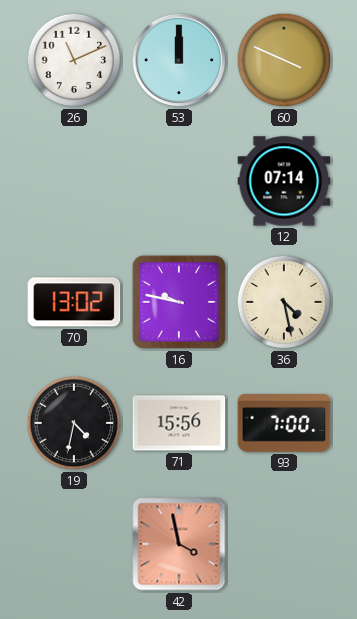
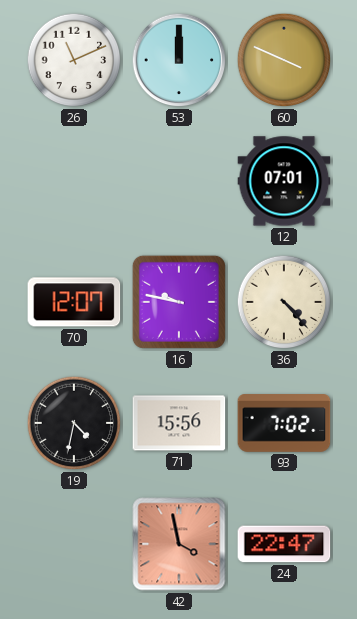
12: 07:14 -> 07:01
70: 13:02 -> 12:07
36: 4:28 -> 4:23
93: 7:00 -> 7:02
24: none -> 22:47
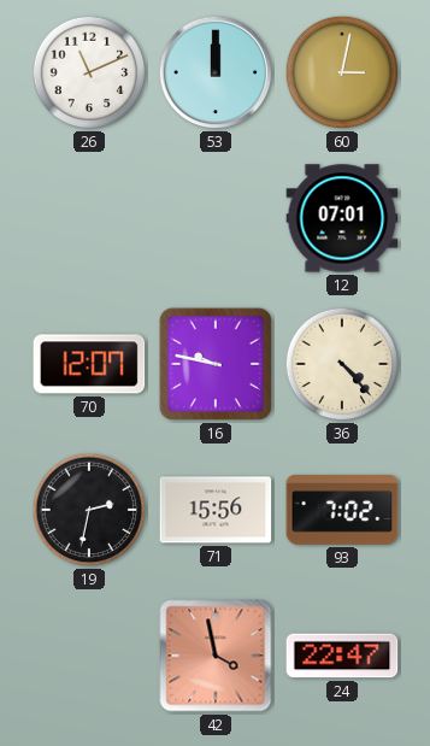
60: 3:49 -> 3:02
19: 4:32 -> 2:32
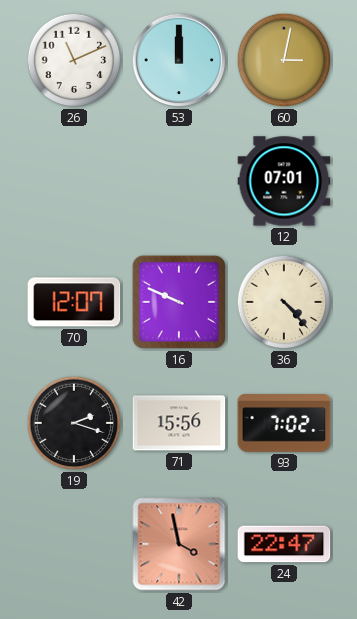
16: 9:47 -> 9:49
19: 2:32 -> 2:18
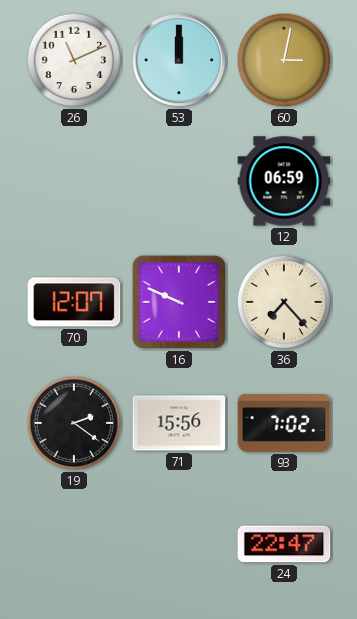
12: 07:01 -> 06:59
36: 4:23 -> 7:23
19: 2:18 -> 2:21
42: 3:58 -> none
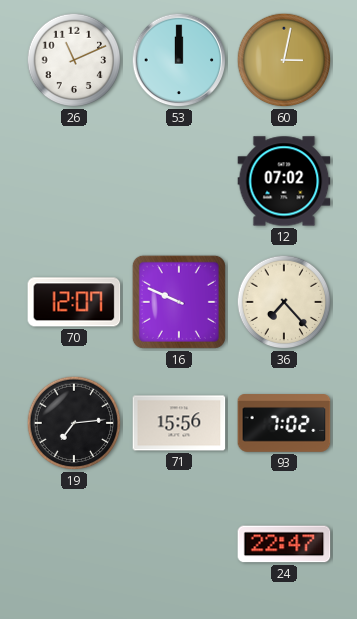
12: 06:59 -> 07:02
19: 2:21 -> 7:14
